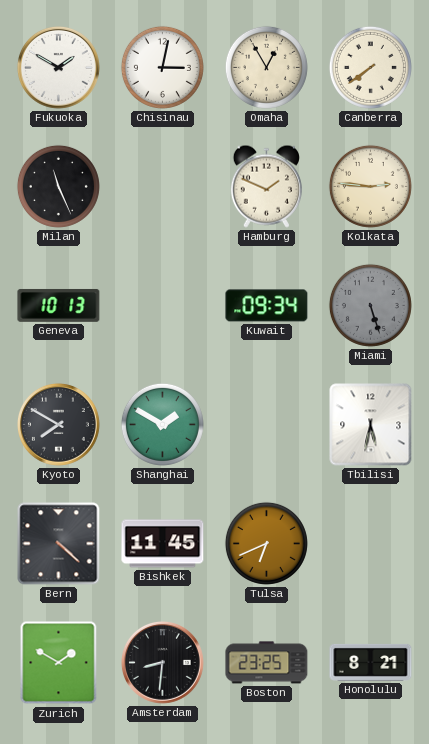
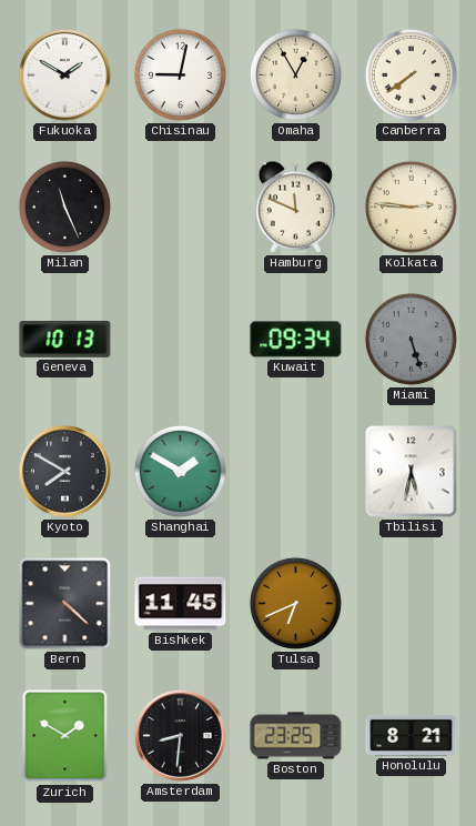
Chisinau: 3:02 -> 9:02
Hamburg: 1:49 -> 11:49
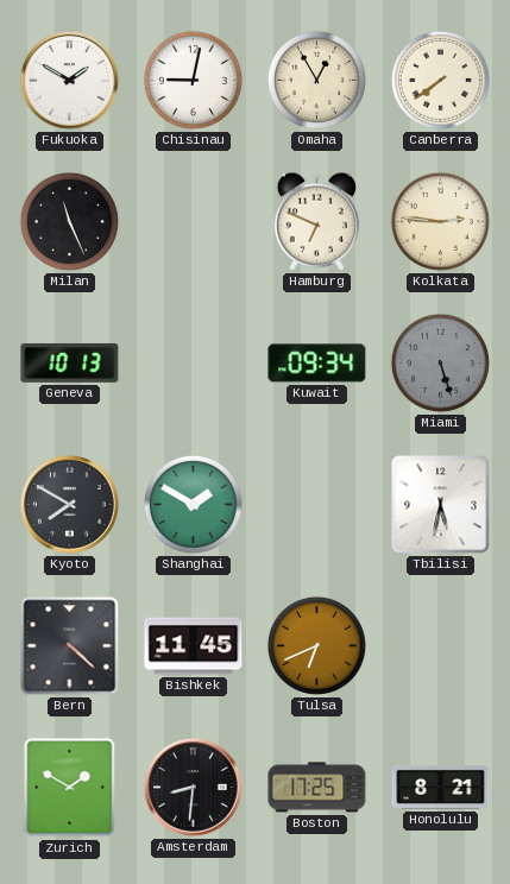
Hamburg: 11:49 -> 6:49
Boston: 23:25 -> 17:25
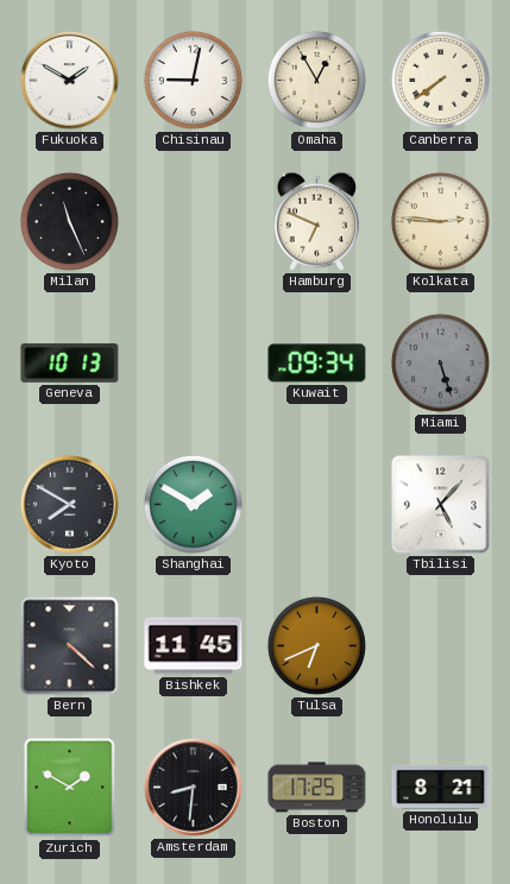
Tbilisi: 5:32 -> 5:07
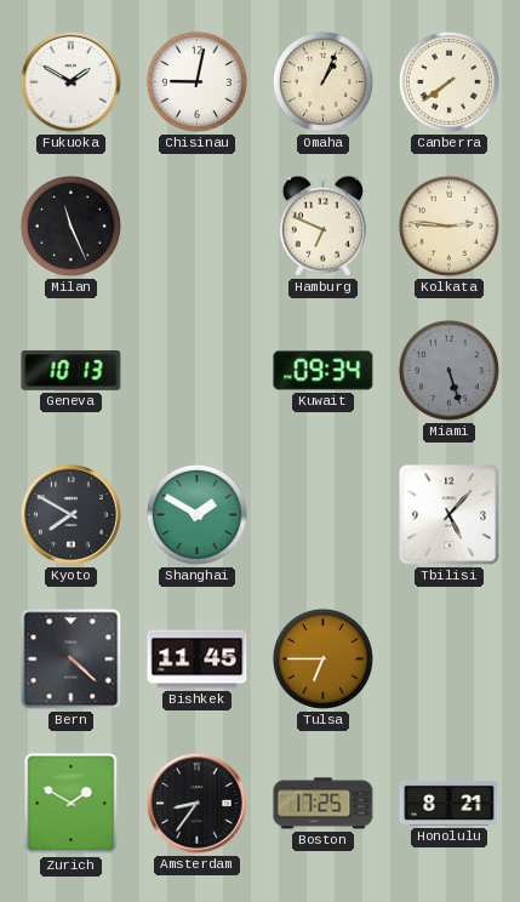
Omaha: 12:55 -> 1:04
Tulsa: 6:41 -> 6:45
Amsterdam: 8:31 -> 8:36
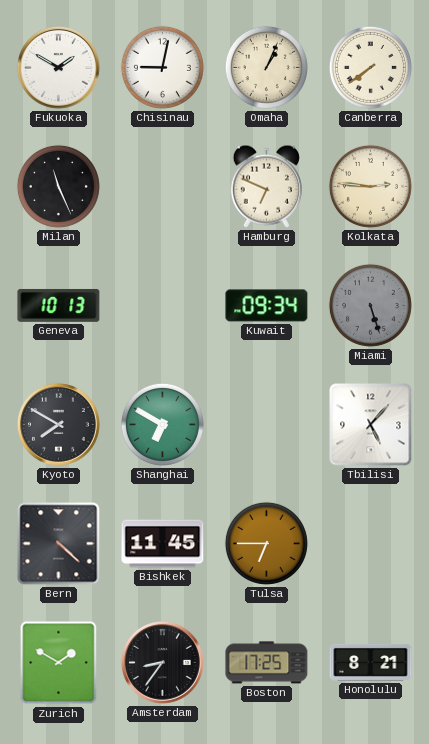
Shanghai: 1:50 -> 6:50
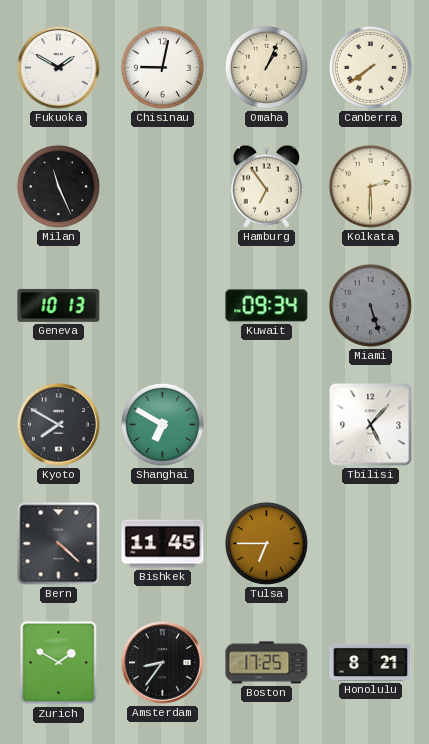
Hamburg: 6:49 -> 6:54
Kolkata: 2:46 -> 2:30
